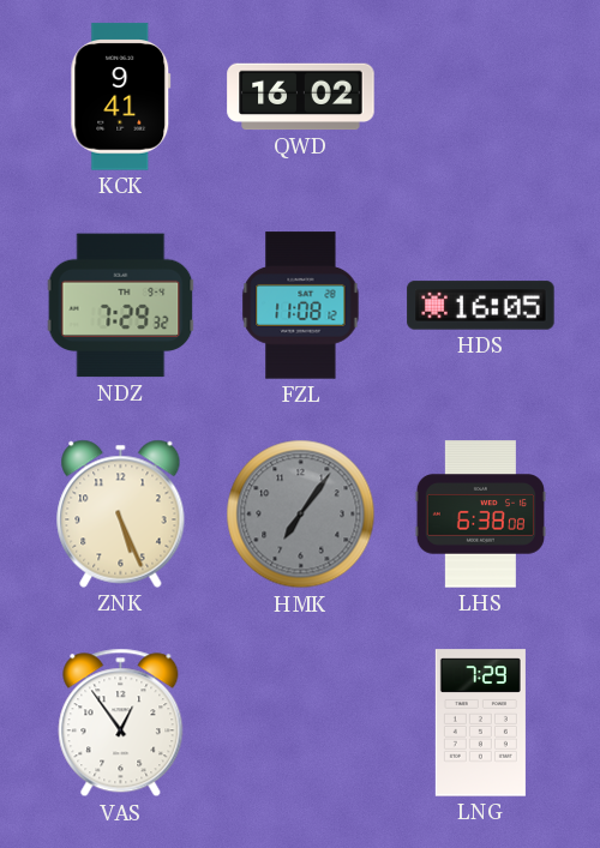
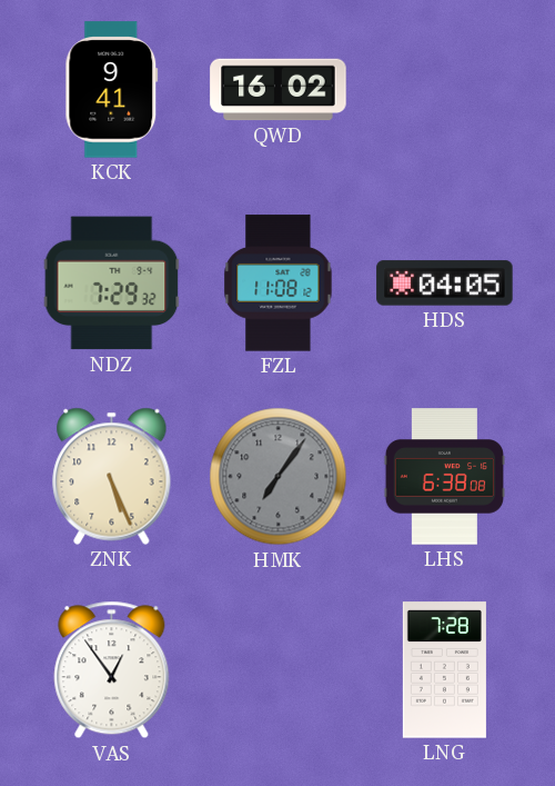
HDS: 16:05 -> 04:05
LNG: 7:29 -> 7:28
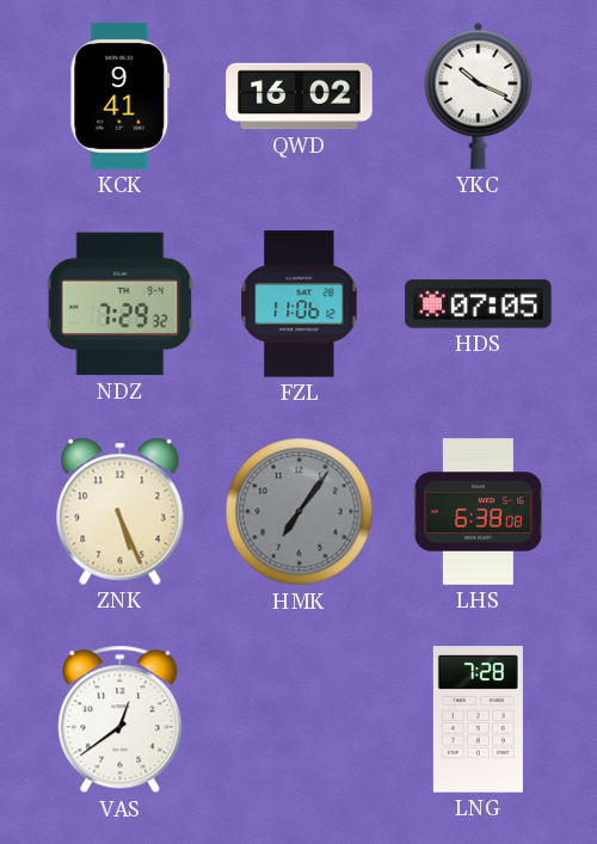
YKC: none -> 10:19
FZL: 11:08 -> 11:06
HDS: 04:05 -> 07:05
VAS: 12:54 -> 12:39
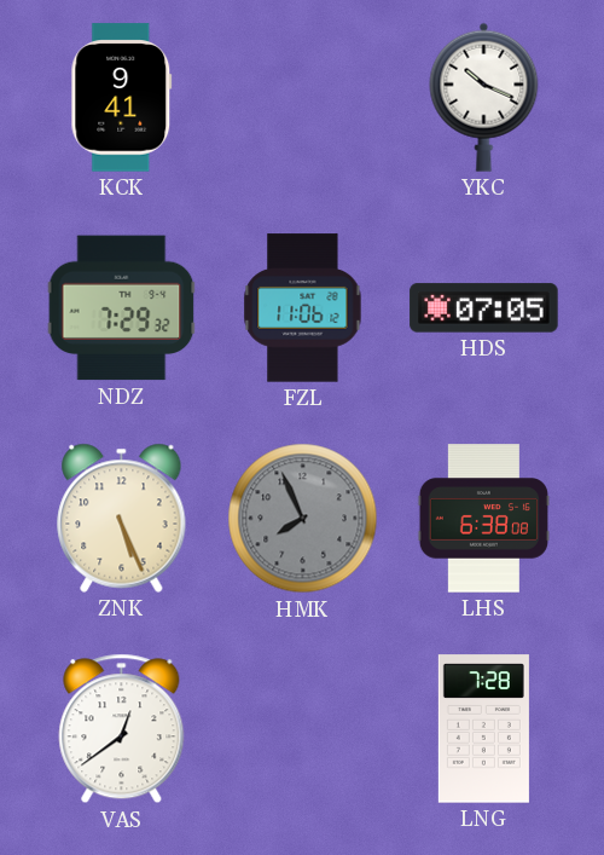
QWD: 16:02 -> none
HMK: 7:06 -> 7:56
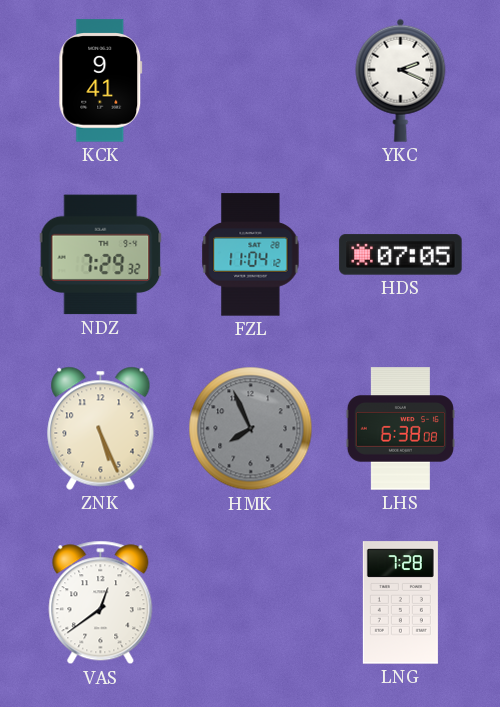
YKC: 10:19 -> 2:19
FZL: 11:06 -> 11:04
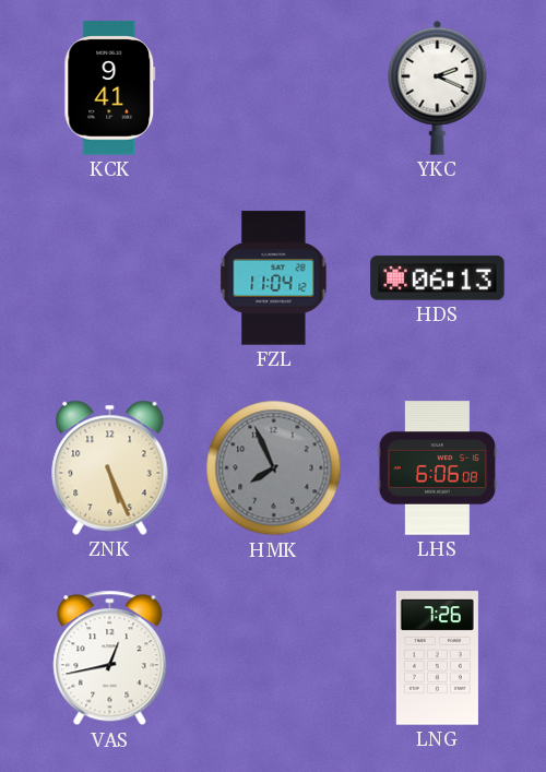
NDZ: 7:29 -> none
HDS: 07:05 -> 06:13
LHS: 6:38 -> 6:06
VAS: 12:39 -> 12:43
LNG: 7:28 -> 7:26
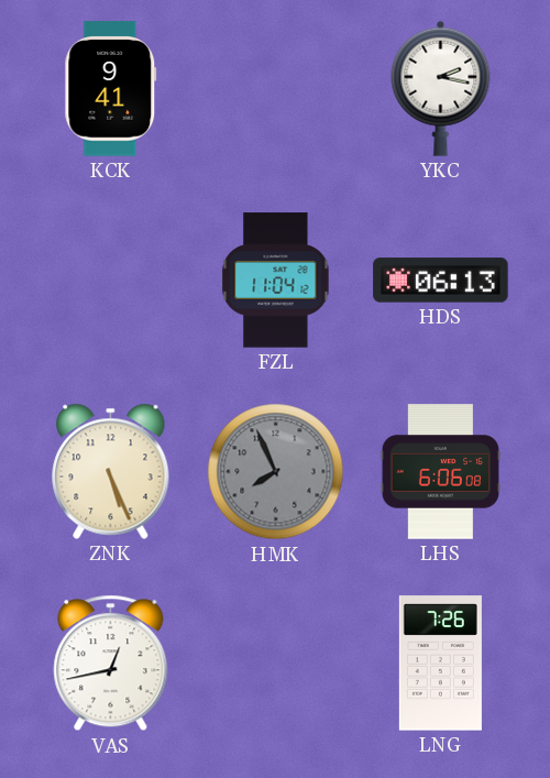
YKC: 2:19 -> 2:17
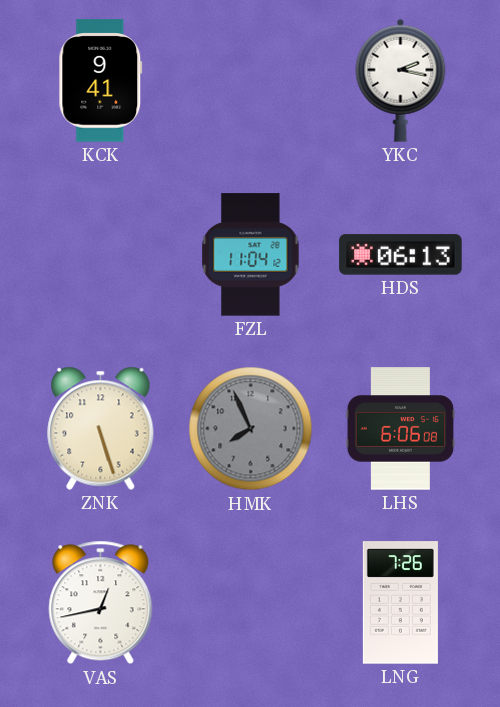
ZNK: 5:26 -> 5:27
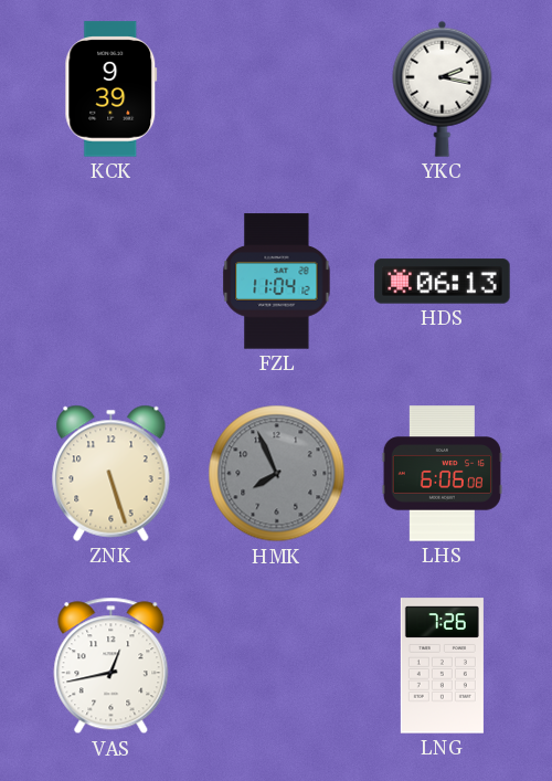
KCK: 9:41 -> 9:39
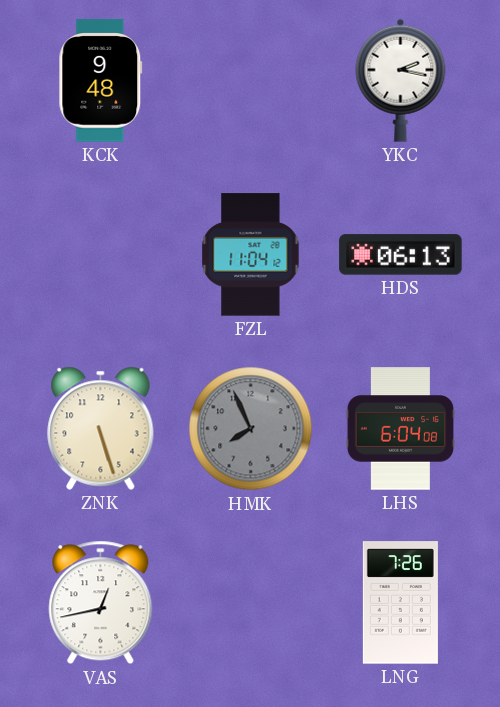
KCK: 9:39 -> 9:48
LHS: 6:06 -> 6:04
